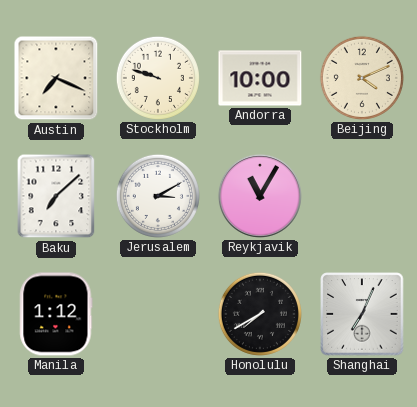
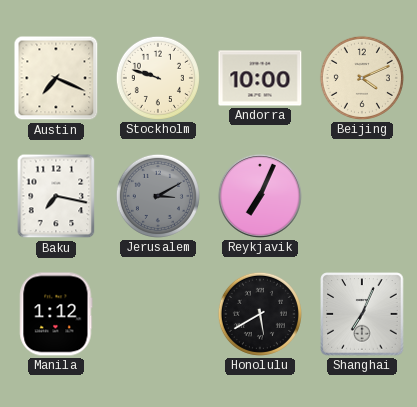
Baku: 7:08 -> 7:17
Jerusalem dial: white -> grey
Reykjavik: 11:05 -> 7:04
Honolulu: 7:40 -> 5:40
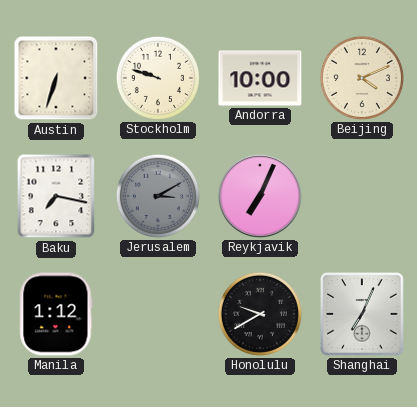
Austin: 7:19 -> 6:33
Honolulu: 5:40 -> 9:40
